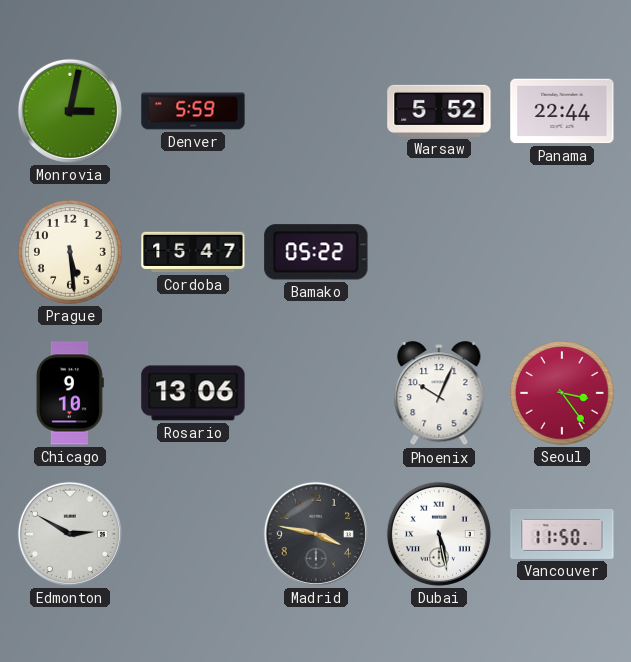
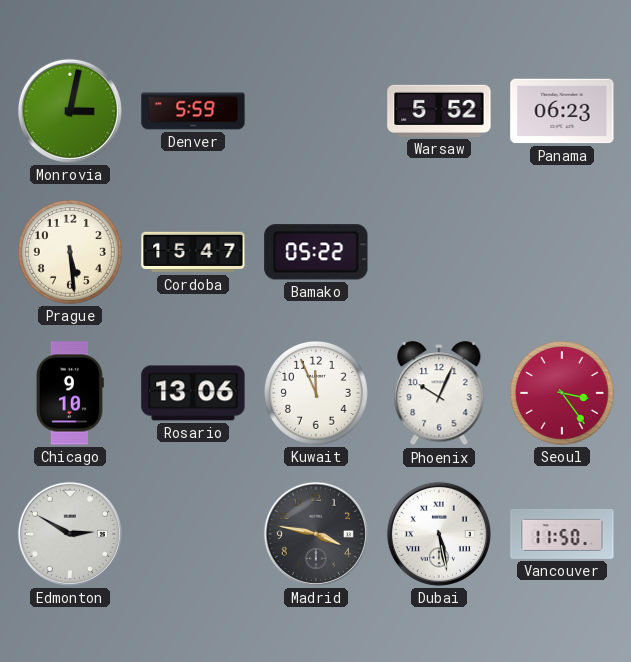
Panama: 22:44 -> 06:23
Kuwait: none -> 11:56
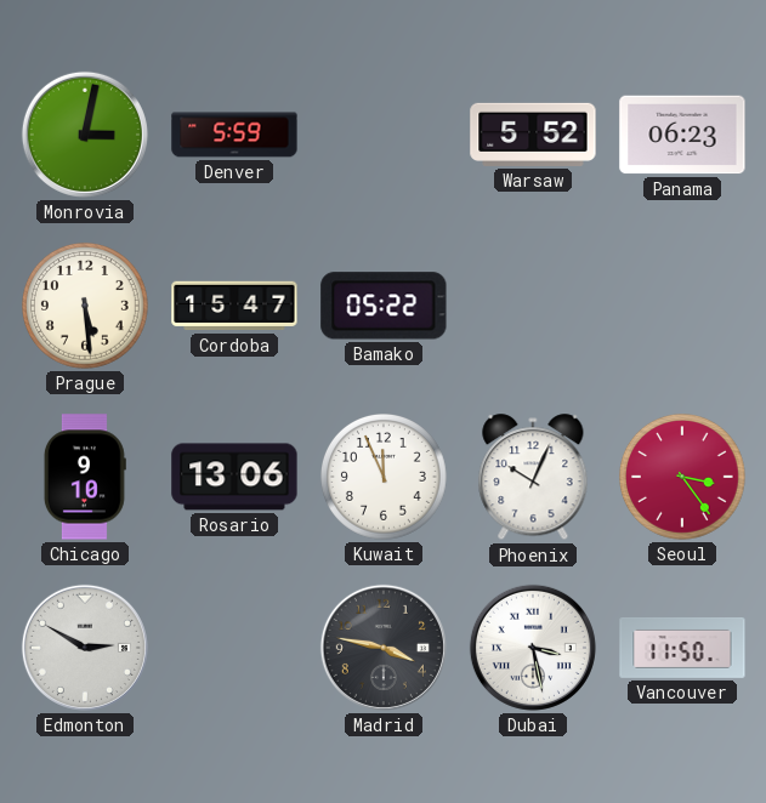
Dubai: 5:28 -> 3:28
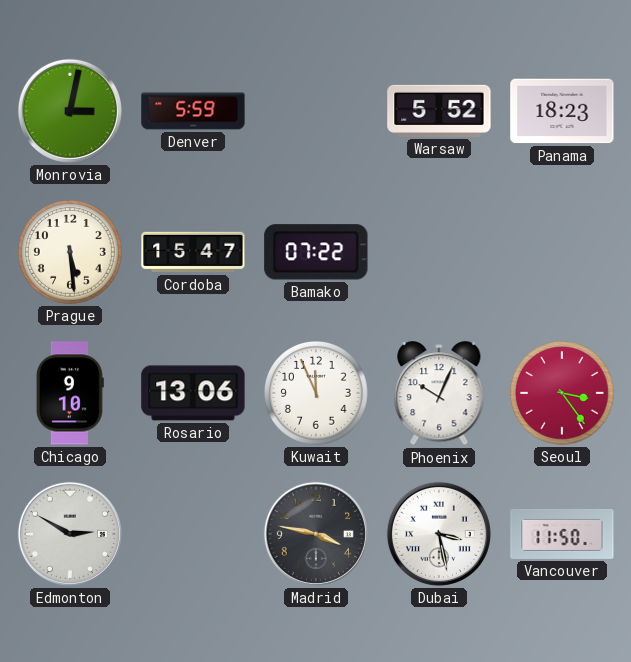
Panama: 06:23 -> 18:23
Bamako: 05:22 -> 07:22
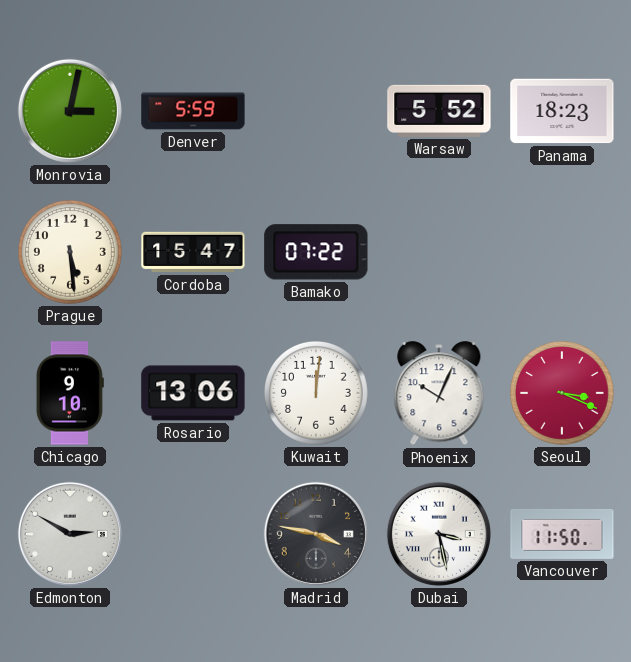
Kuwait: 11:56 -> 12:01
Seoul: 3:24 -> 3:19
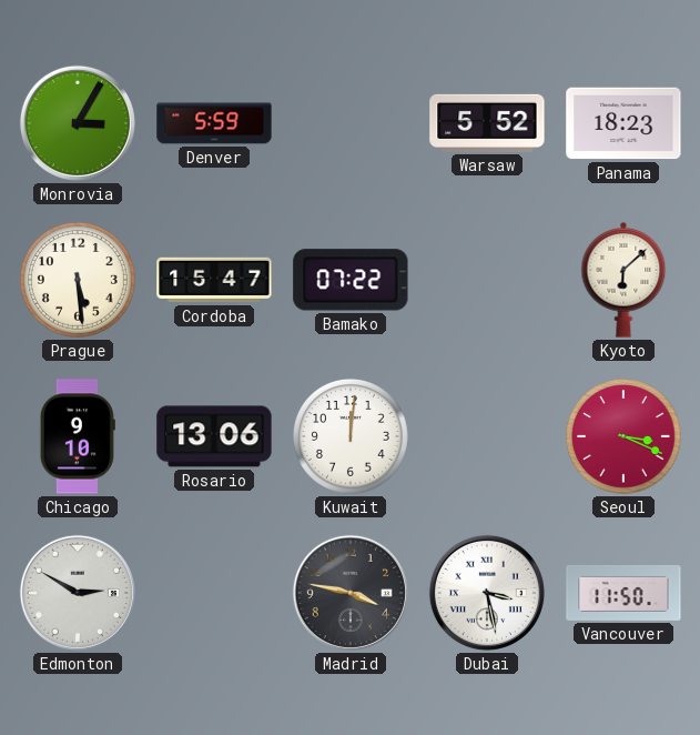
Monrovia: 3:02 -> 3:05
Kyoto: none -> 6:08
Phoenix: 10:04 -> none
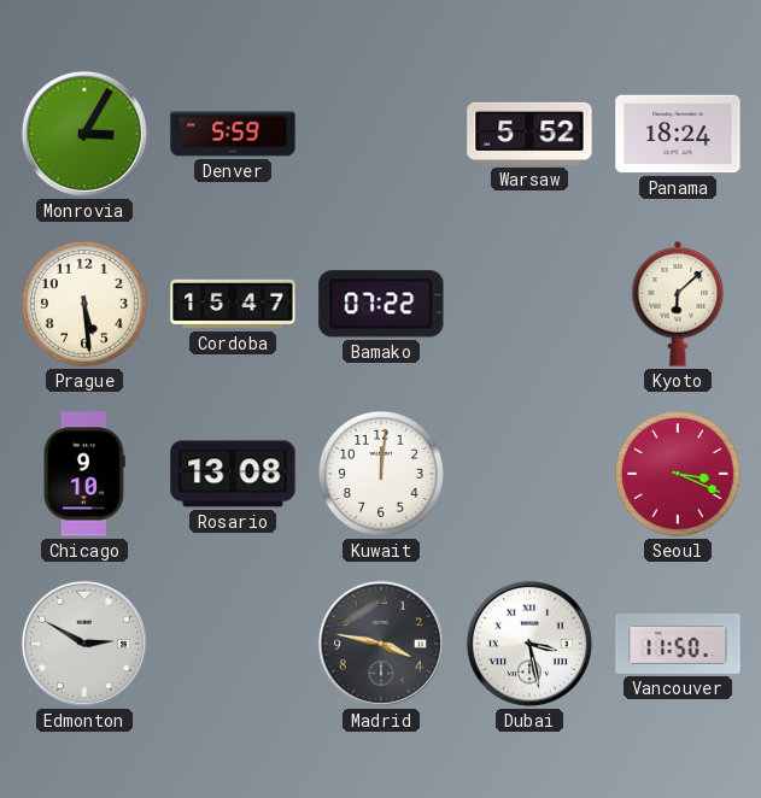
Panama: 18:23 -> 18:24
Rosario: 13:06 -> 13:08
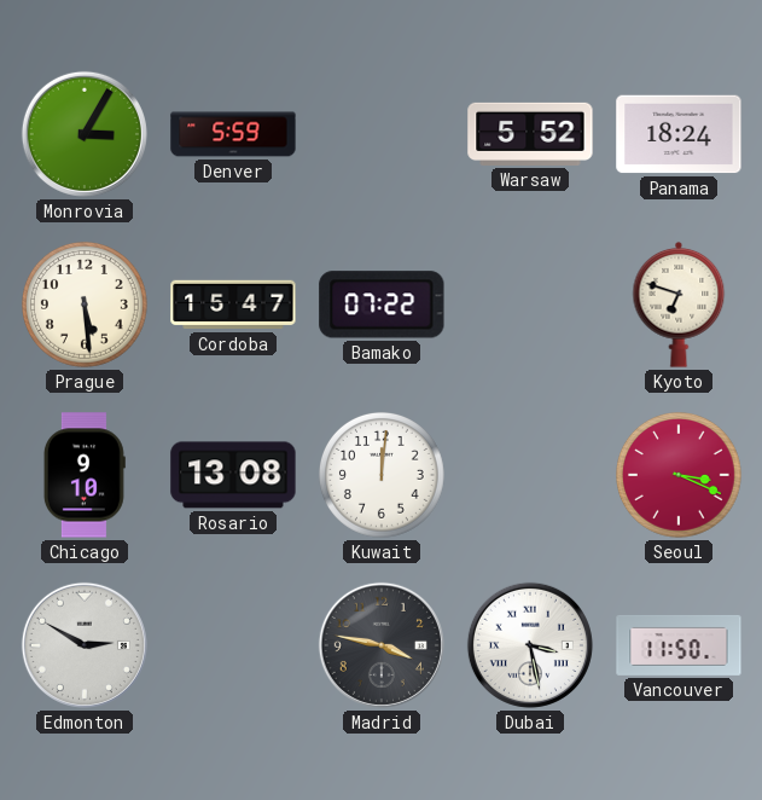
Kyoto: 6:08 -> 6:48
